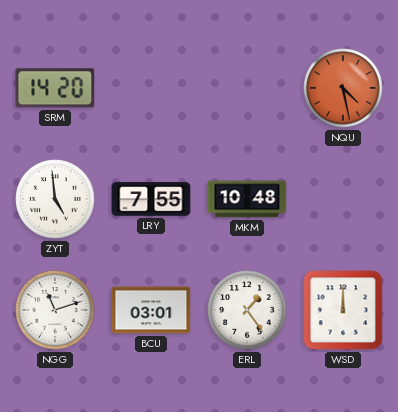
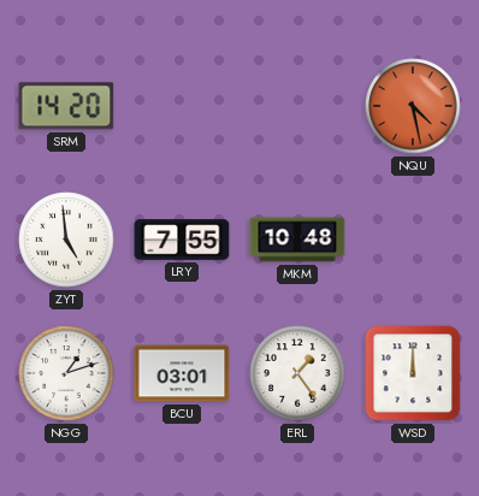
NGG: 11:12 -> 1:12
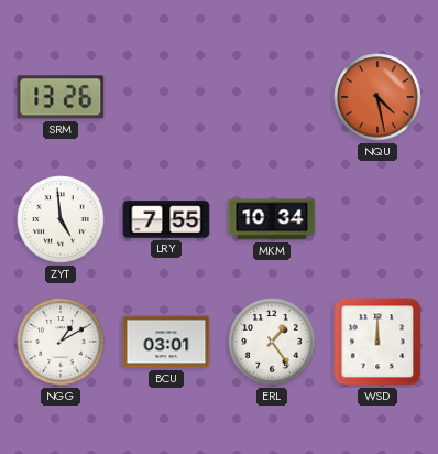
SRM: 14:20 -> 13:26
MKM: 10:48 -> 10:34
NGG: 1:12 -> 1:10
